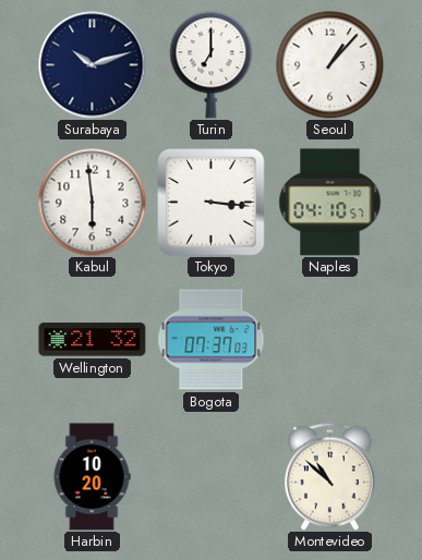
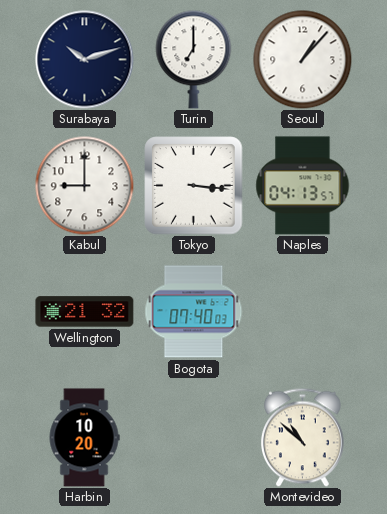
Kabul: 5:59 -> 9:00
Naples: 04:10 -> 04:13
Bogota: 07:37 -> 07:40
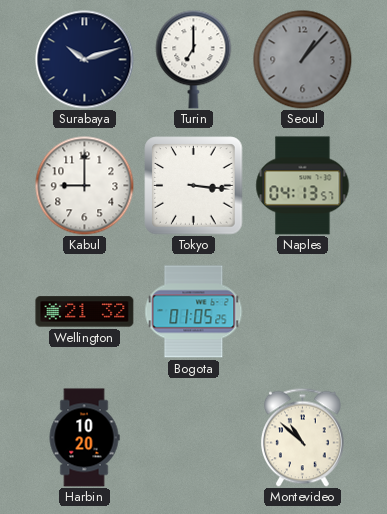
Seoul dial: white -> grey
Bogota: 07:40 -> 01:05
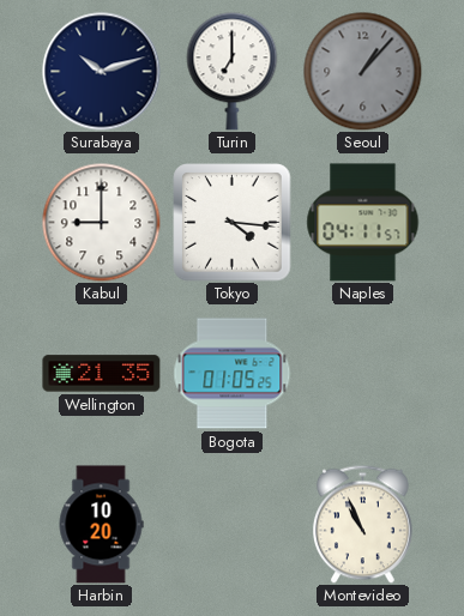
Tokyo: 3:16 -> 4:16
Naples: 04:13 -> 04:11
Wellington: 21:32 -> 21:35
Montevideo: 10:52 -> 10:56
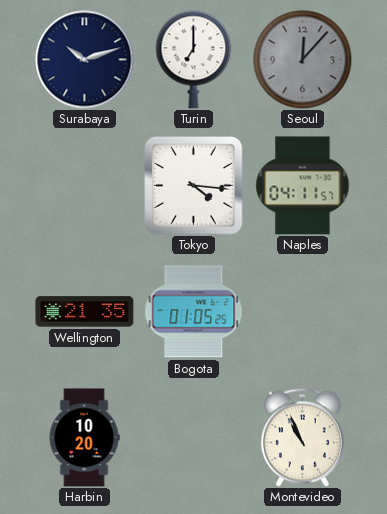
Seoul: 1:07 -> 12:07
Kabul: 9:00 -> none
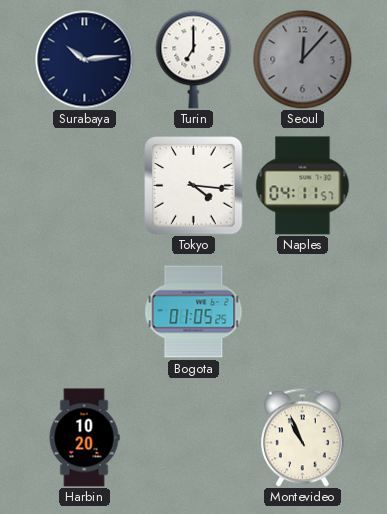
Surabaya: 10:12 -> 10:14
Wellington: 21:35 -> none
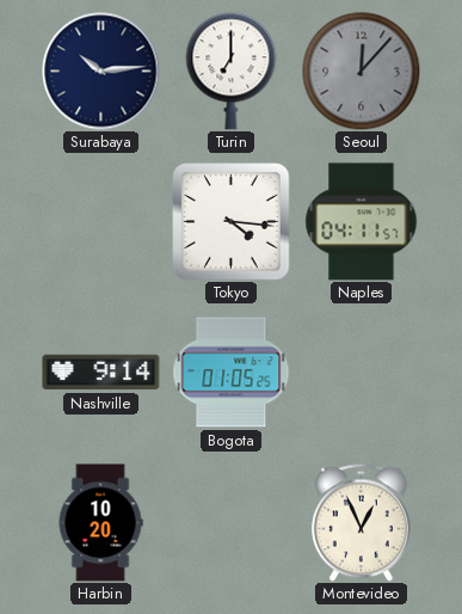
Nashville: none -> 9:14
Montevideo: 10:56 -> 12:56
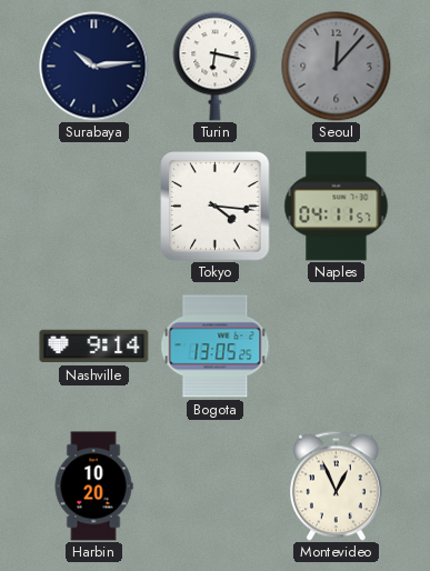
Turin: 7:00 -> 6:17
Bogota: 01:05 -> 13:05
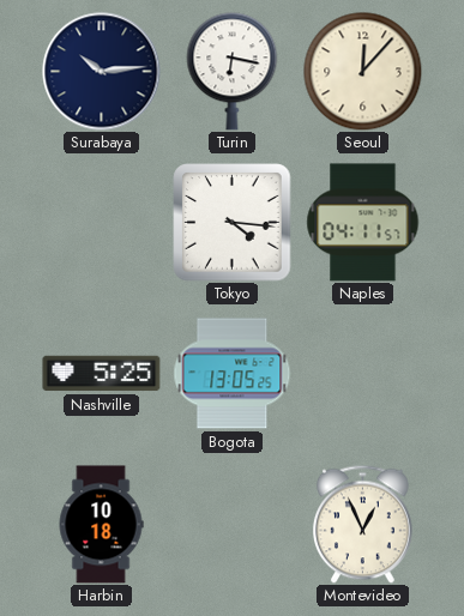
Seoul dial: grey -> cream
Nashville: 9:14 -> 5:25
Harbin: 10:20 -> 10:18
